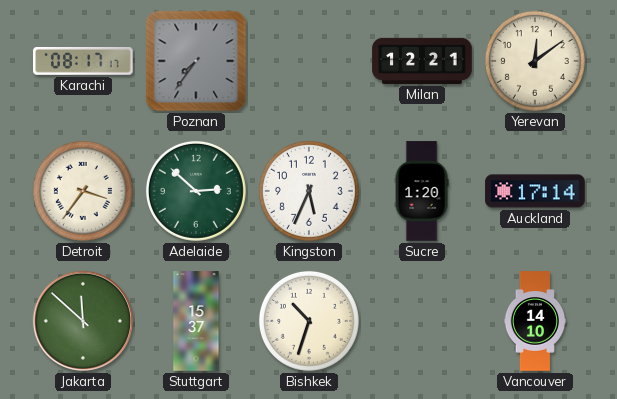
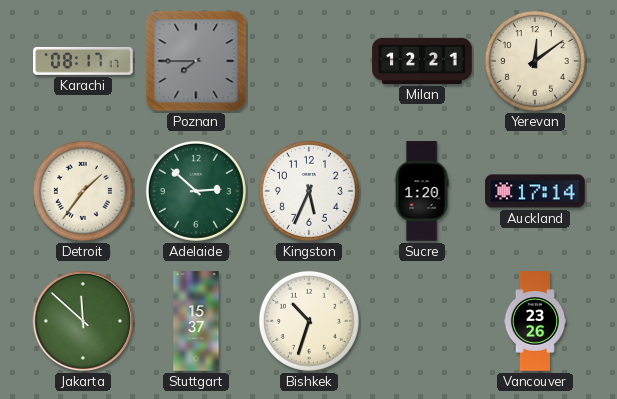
Poznan: 7:36 -> 7:45
Detroit: 3:36 -> 1:36
Vancouver: 14:10 -> 23:26
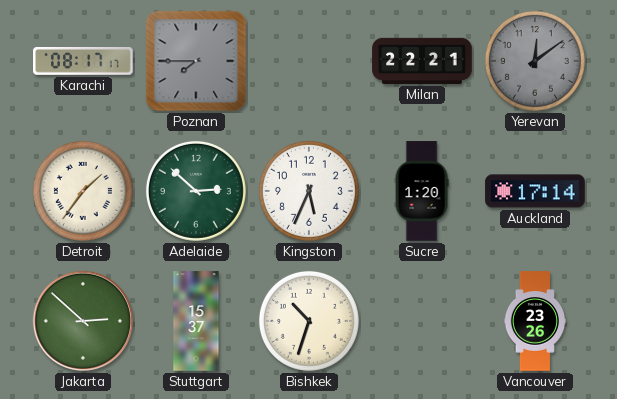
Milan: 12:21 -> 22:21
Yerevan dial: cream -> grey
Jakarta: 11:52 -> 2:52
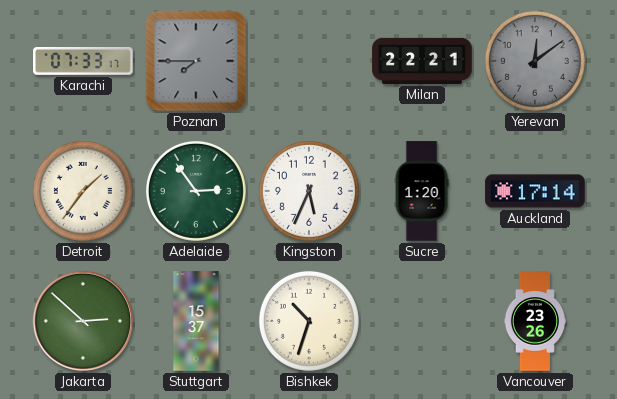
Karachi: 08:17 -> 07:33
Adelaide: 2:52 -> 2:54
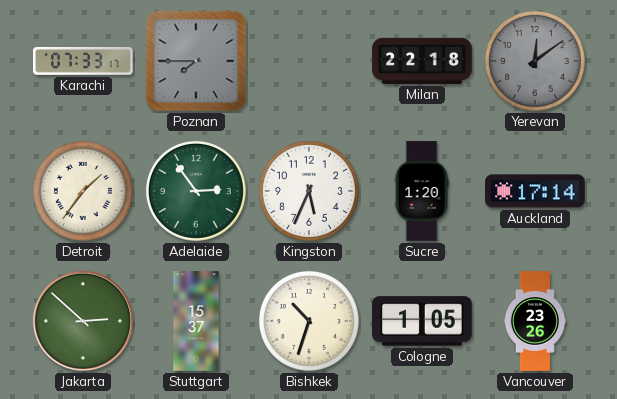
Milan: 22:21 -> 22:18
Cologne: none -> 1:05
